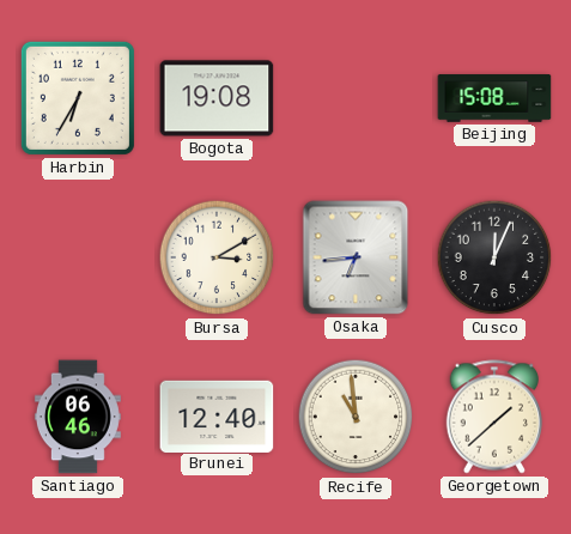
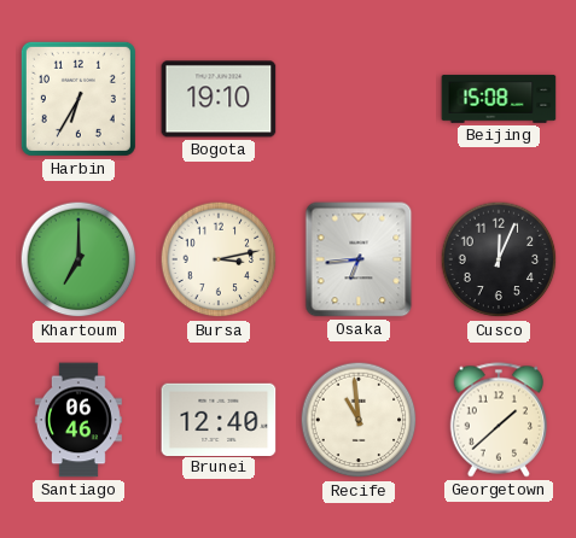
Bogota: 19:08 -> 19:10
Khartoum: none -> 7:00
Bursa: 3:10 -> 3:13
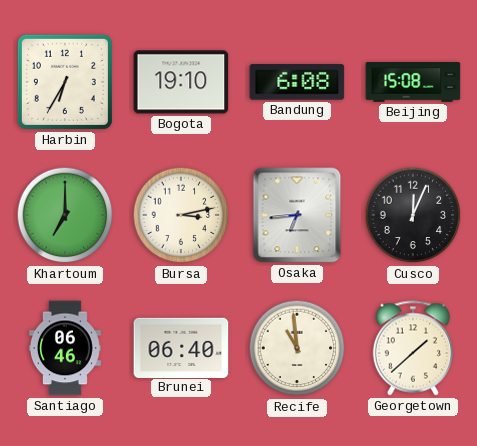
Bandung: none -> 6:08
Brunei: 12:40 -> 06:40
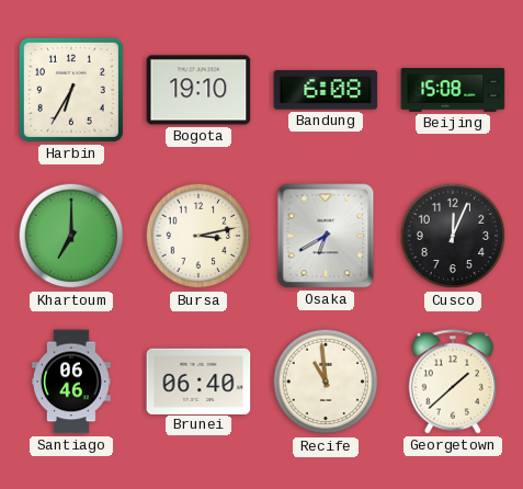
Osaka: 6:44 -> 6:40
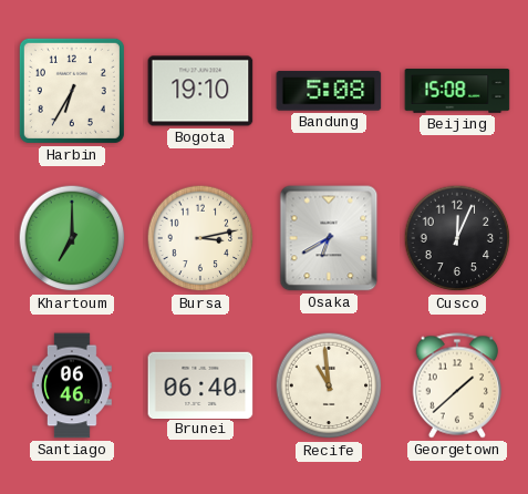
Bandung: 6:08 -> 5:08
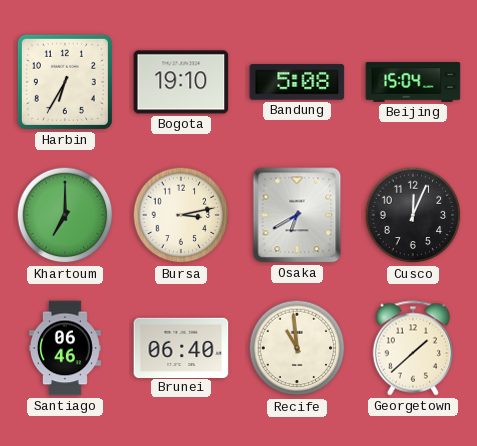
Beijing: 15:08 -> 15:04
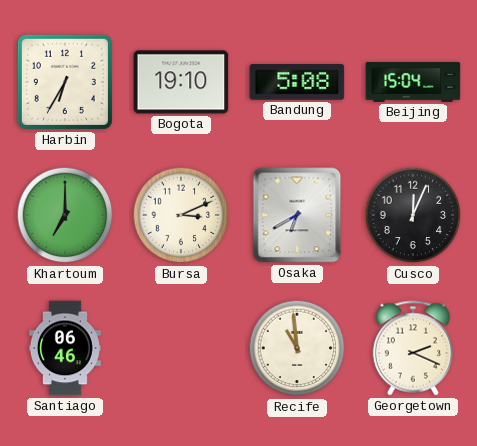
Bursa: 3:13 -> 3:11
Brunei: 06:40 -> none
Georgetown: 1:38 -> 2:19
